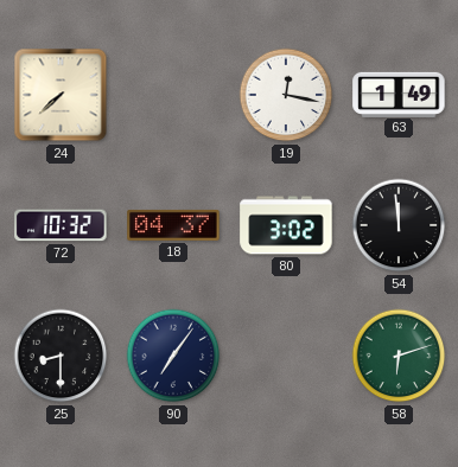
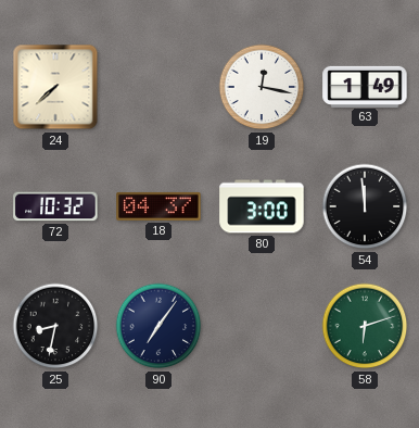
80: 3:02 -> 3:00
25: 8:30 -> 8:32
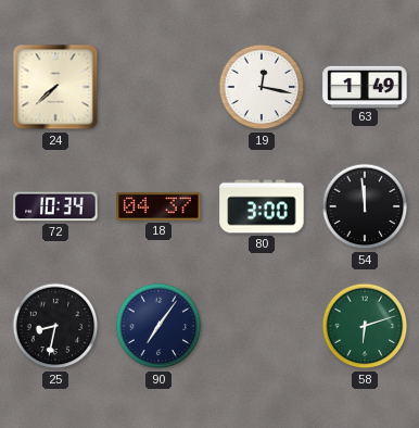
72: 10:32 -> 10:34
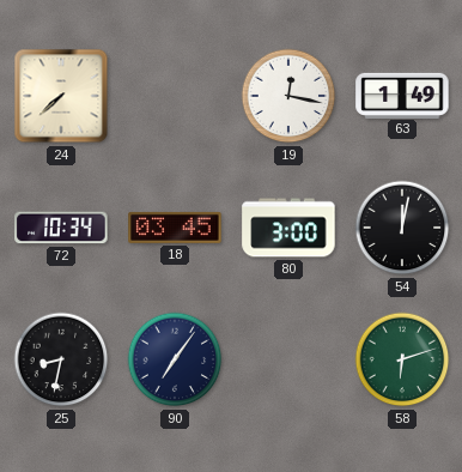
18: 04:37 -> 03:45
54: 11:59 -> 12:02
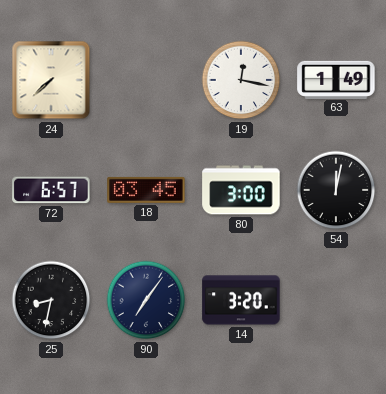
72: 10:34 -> 6:57
14: none -> 3:20
58: 6:12 -> none
